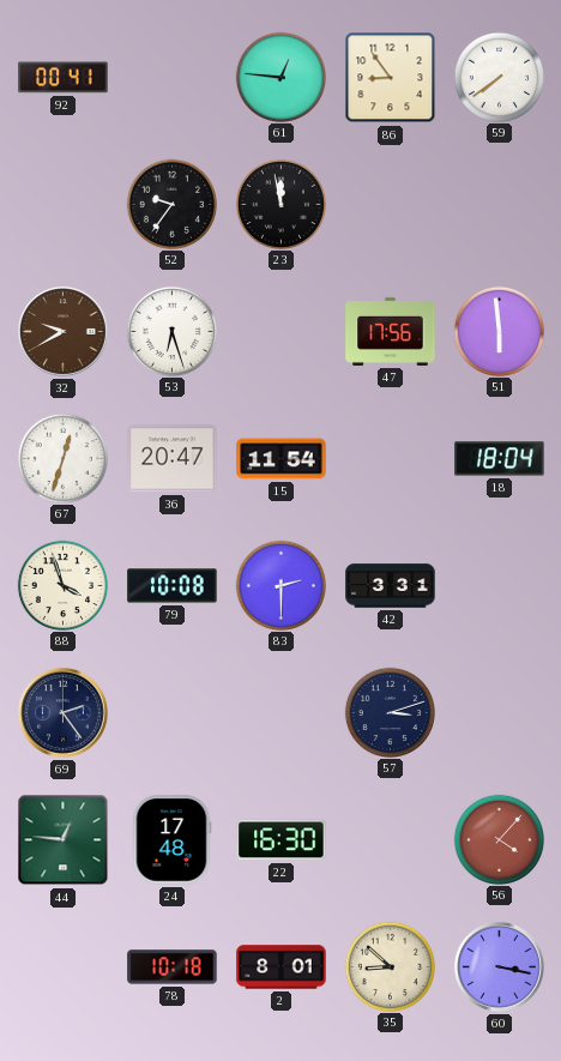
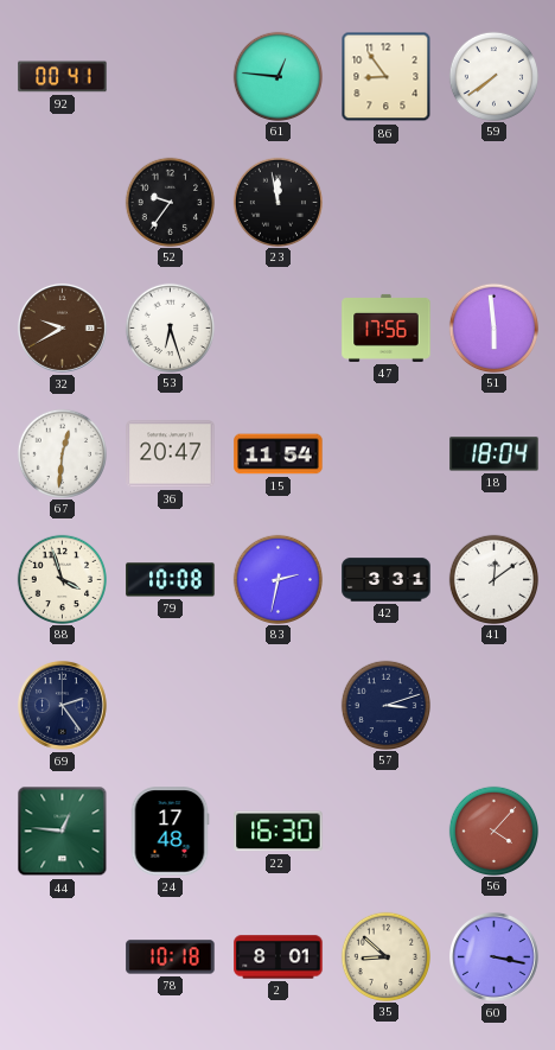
67: 12:33 -> 12:31
83: 2:30 -> 2:32
41: none -> 12:09
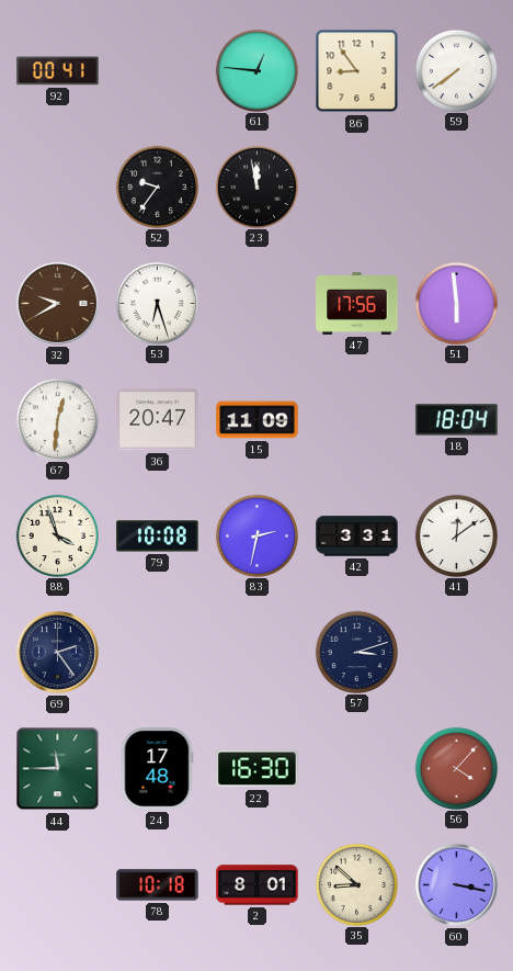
15: 11:54 -> 11:09
44: 12:46 -> 11:45
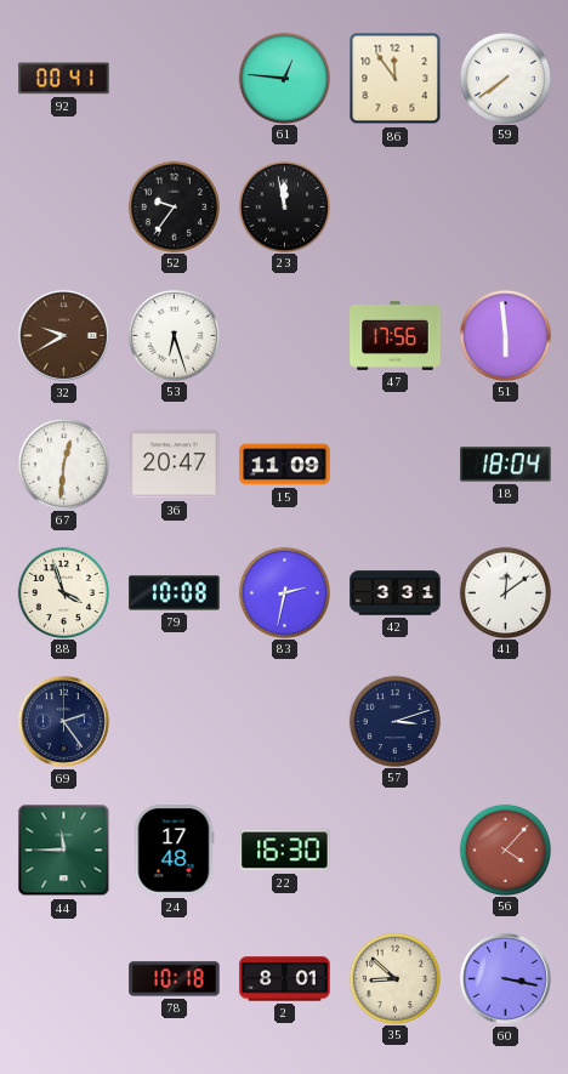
86: 8:54 -> 11:54
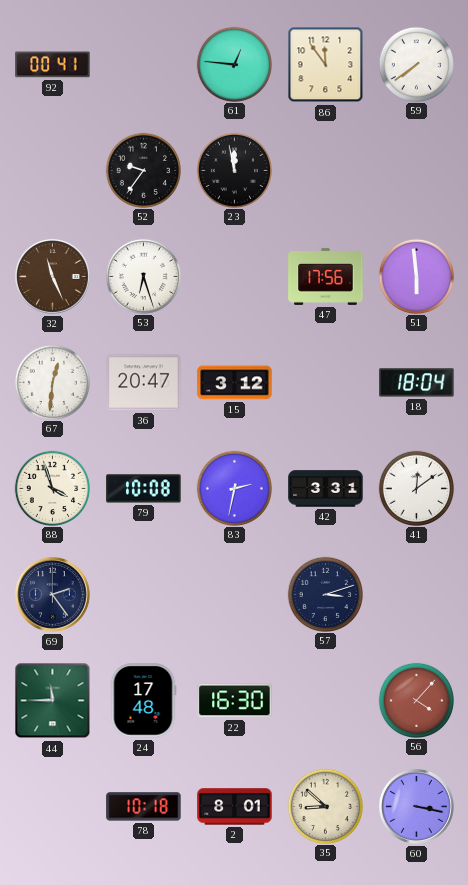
32: 9:40 -> 11:26
15: 11:09 -> 3:12
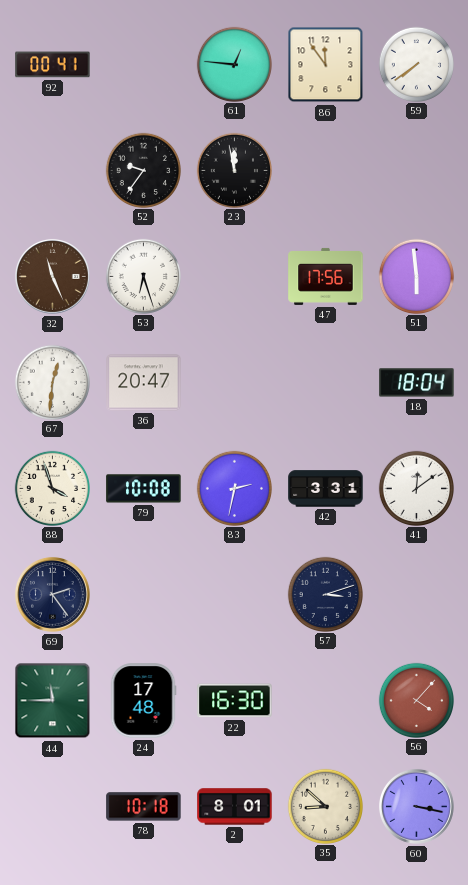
15: 3:12 -> none
